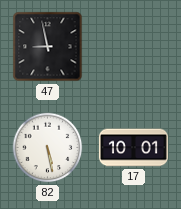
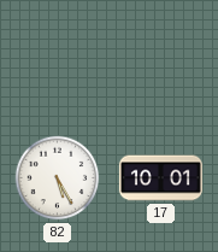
47: 8:58 -> none
82: 5:28 -> 5:25
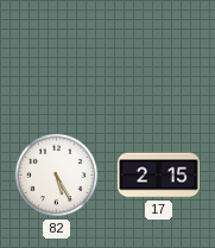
17: 10:01 -> 2:15
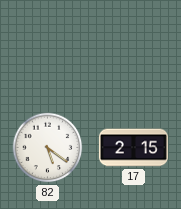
82: 5:25 -> 5:21
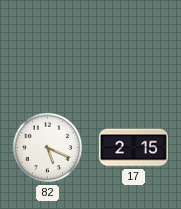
82: 5:21 -> 5:19
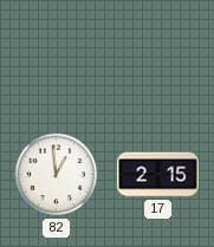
82: 5:19 -> 12:59
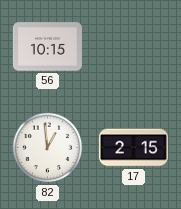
56: none -> 10:15
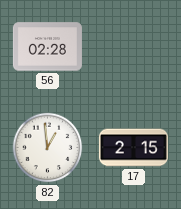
56: 10:15 -> 02:28
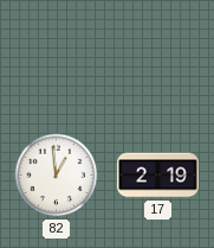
56: 02:28 -> none
17: 2:15 -> 2:19
